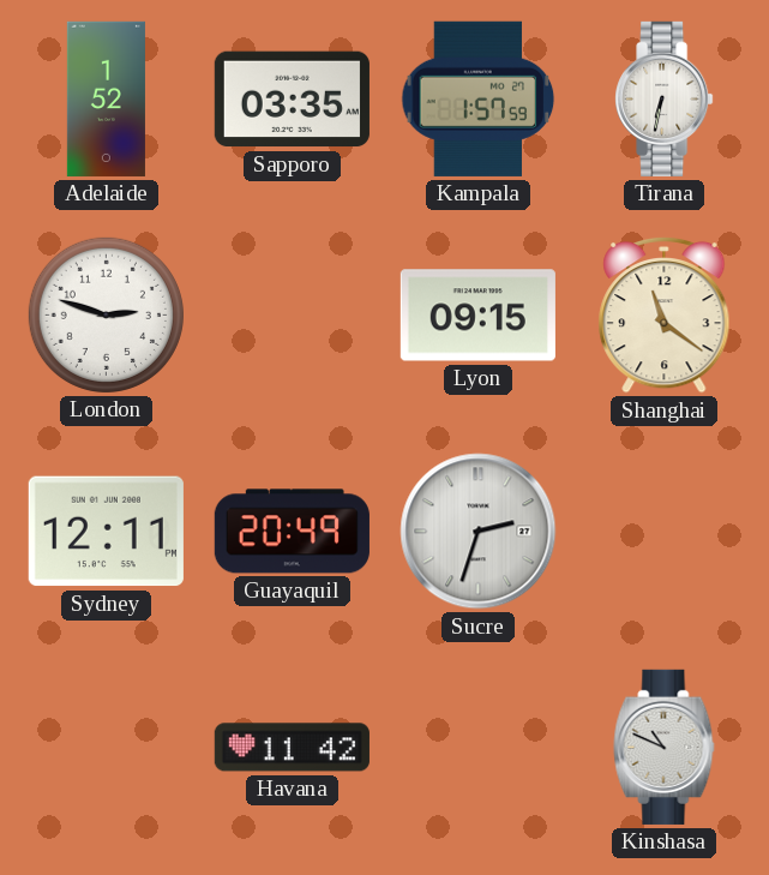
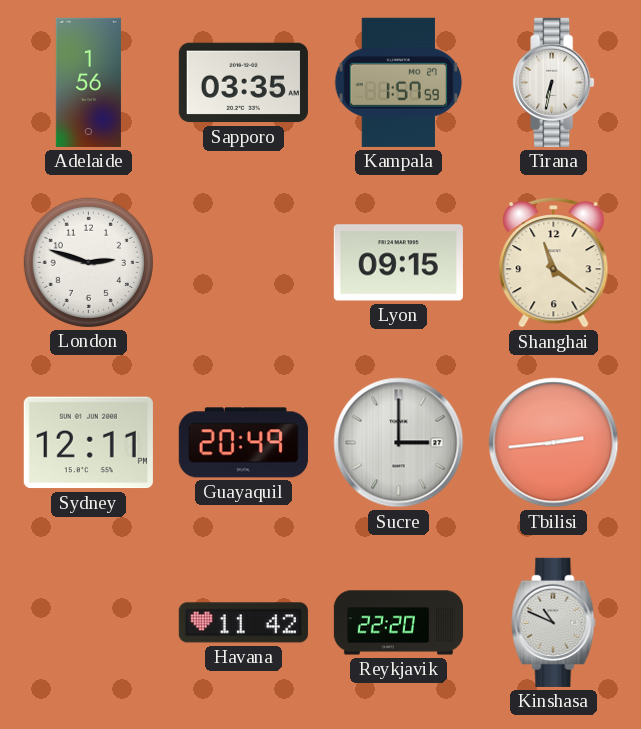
Adelaide: 1:52 -> 1:56
Sucre: 2:33 -> 3:00
Tbilisi: none -> 2:44
Reykjavik: none -> 22:20
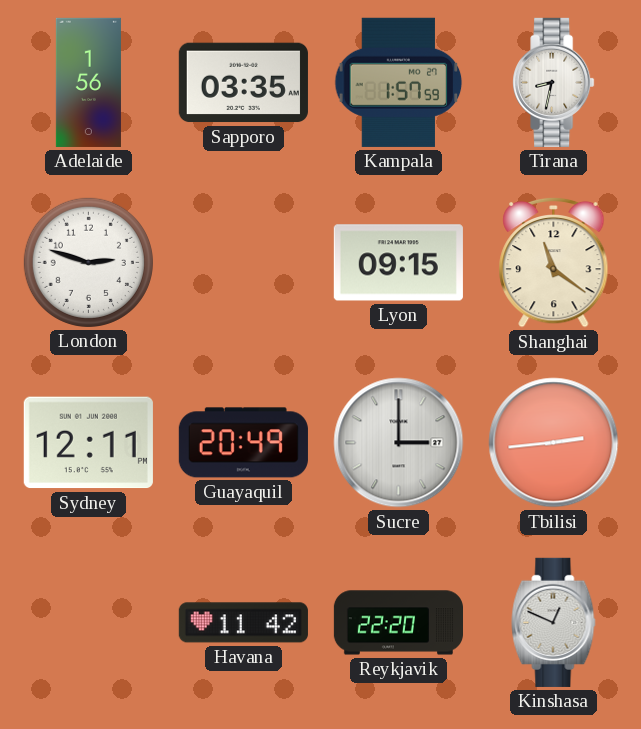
Tirana: 6:32 -> 8:32
Kinshasa: 10:49 -> 12:49
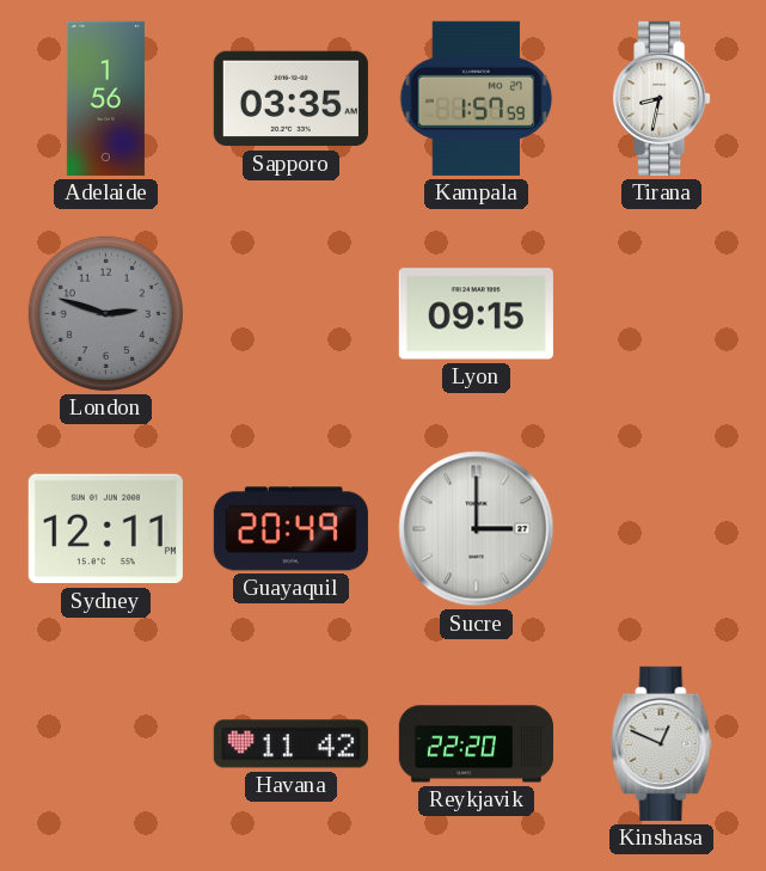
London dial: white -> grey
Shanghai: 11:21 -> none
Tbilisi: 2:44 -> none
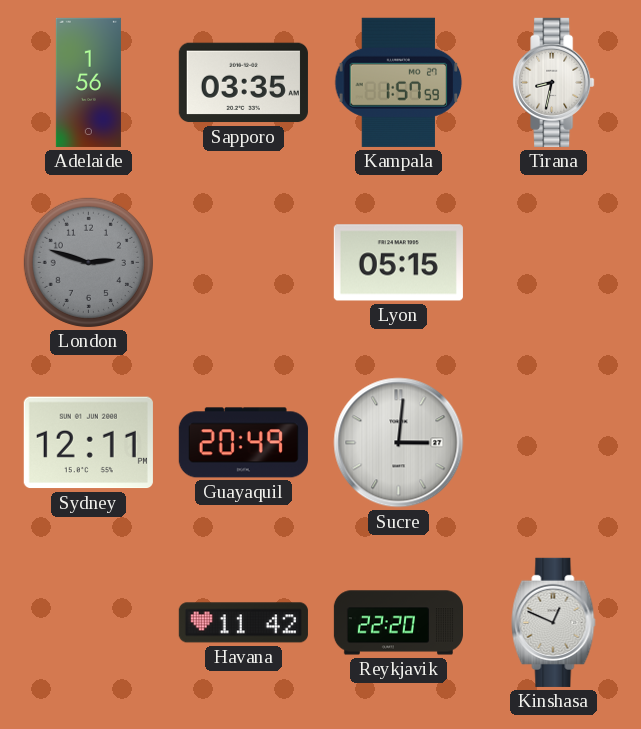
Lyon: 09:15 -> 05:15
Sucre: 3:00 -> 3:01
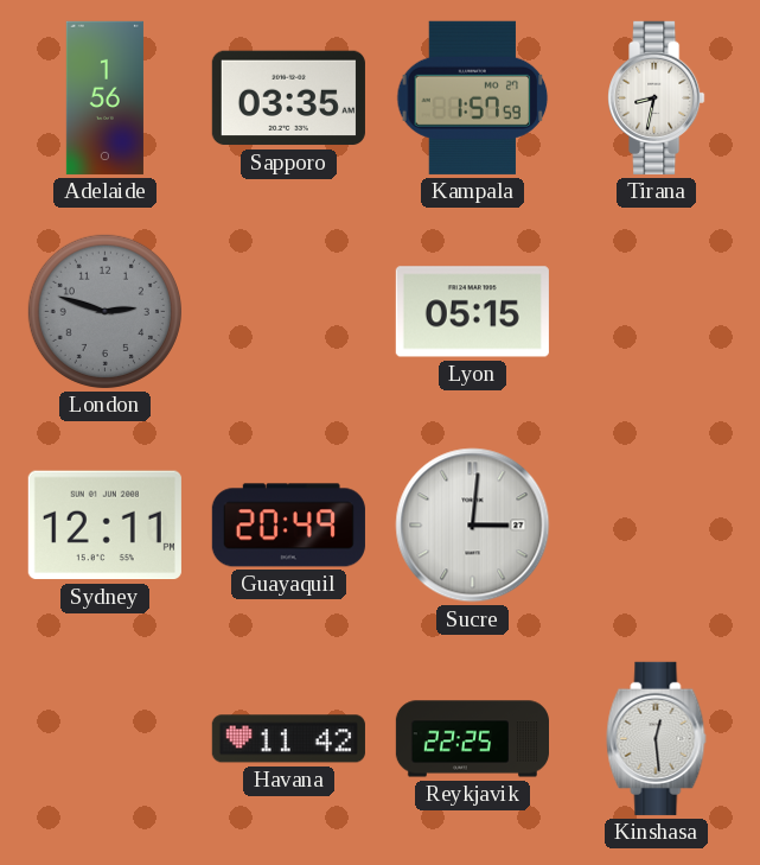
Reykjavik: 22:20 -> 22:25
Kinshasa: 12:49 -> 12:29
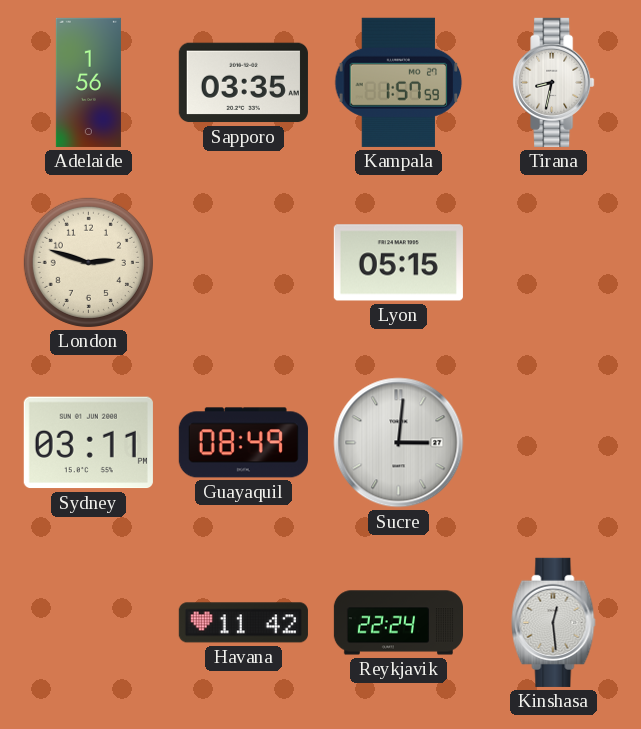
London dial: grey -> cream
Sydney: 12:11 -> 03:11
Guayaquil: 20:49 -> 08:49
Reykjavik: 22:25 -> 22:24
